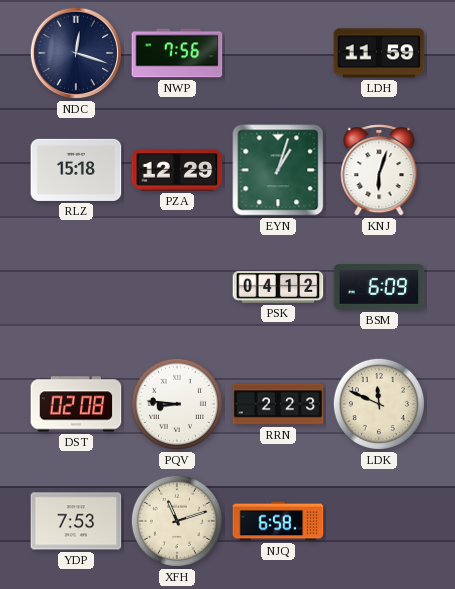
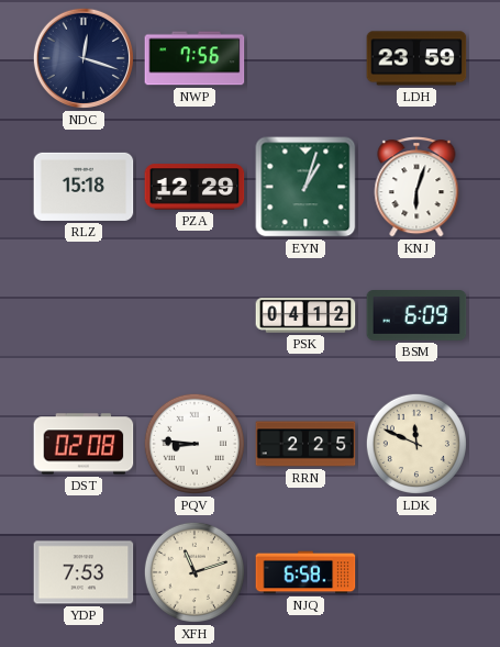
LDH: 11:59 -> 23:59
RRN: 2:23 -> 2:25
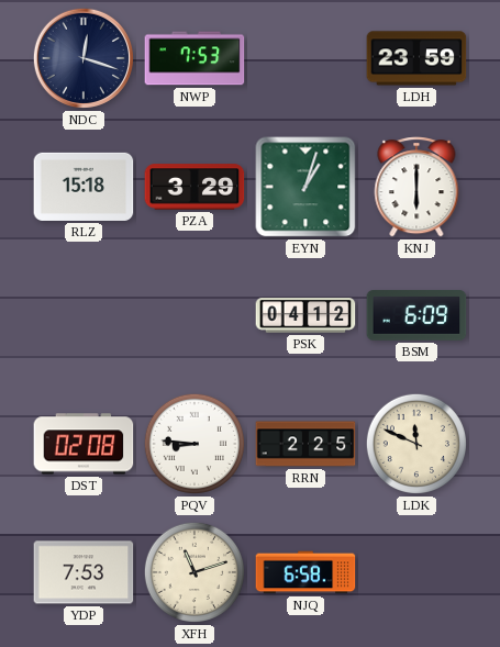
NWP: 7:56 -> 7:53
PZA: 12:29 -> 3:29
KNJ: 6:03 -> 6:00
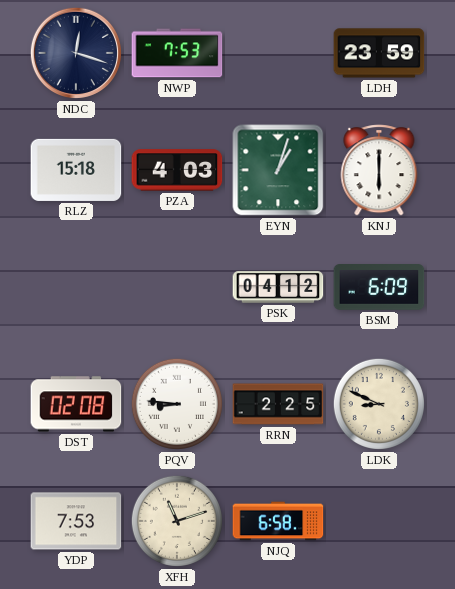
PZA: 3:29 -> 4:03
LDK: 11:49 -> 8:49
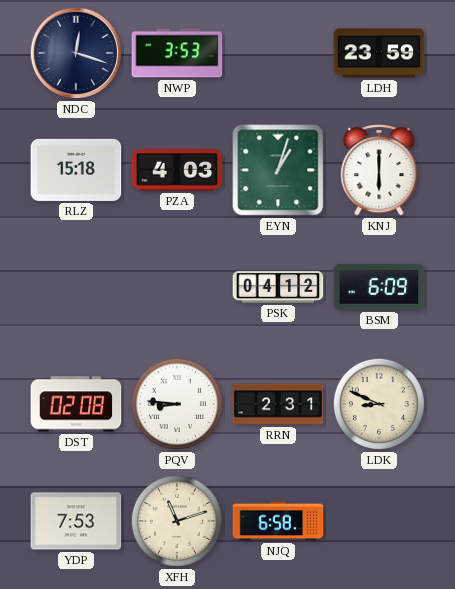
NWP: 7:53 -> 3:53
RRN: 2:25 -> 2:31
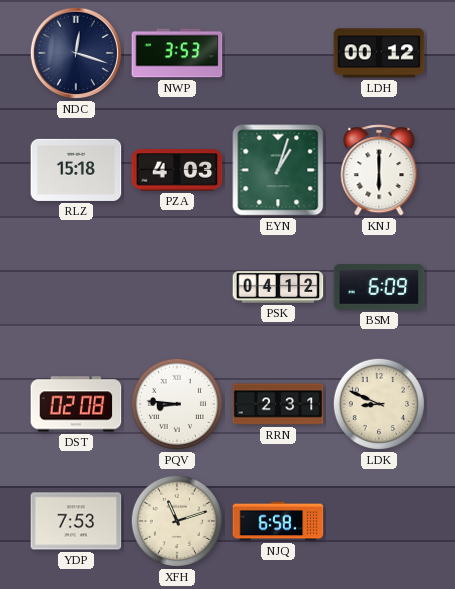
LDH: 23:59 -> 00:12
